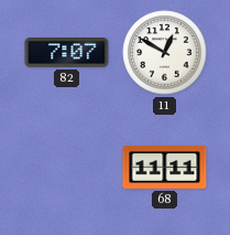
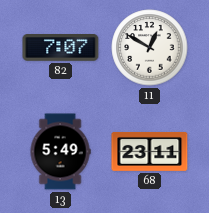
13: none -> 5:49
68: 11:11 -> 23:11
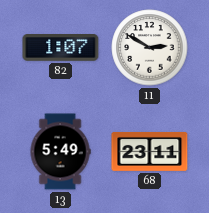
82: 7:07 -> 1:07
11: 12:50 -> 2:50
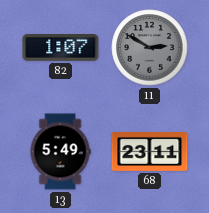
11 dial: white -> grey
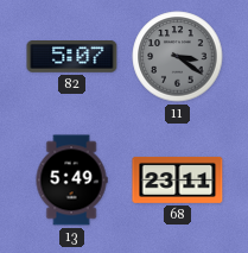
82: 1:07 -> 5:07
11: 2:50 -> 3:21
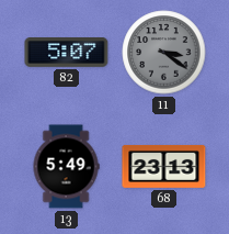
68: 23:11 -> 23:13
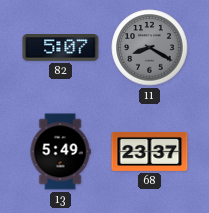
11: 3:21 -> 8:20
68: 23:13 -> 23:37
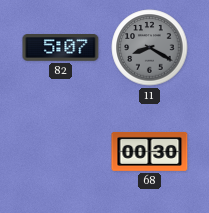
13: 5:49 -> none
68: 23:37 -> 00:30
